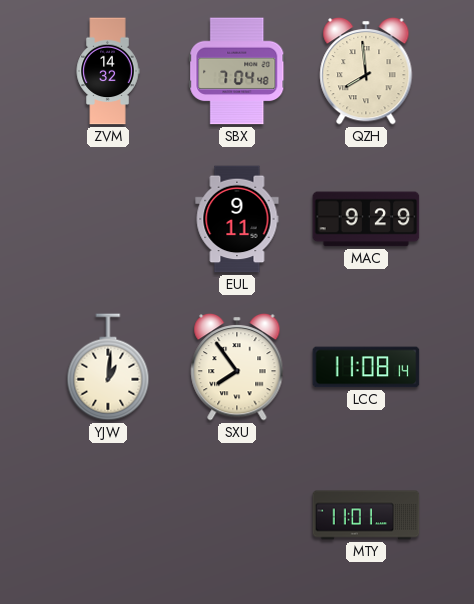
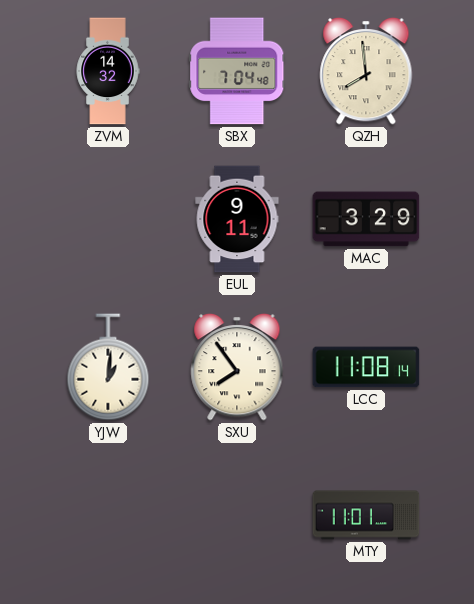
MAC: 9:29 -> 3:29
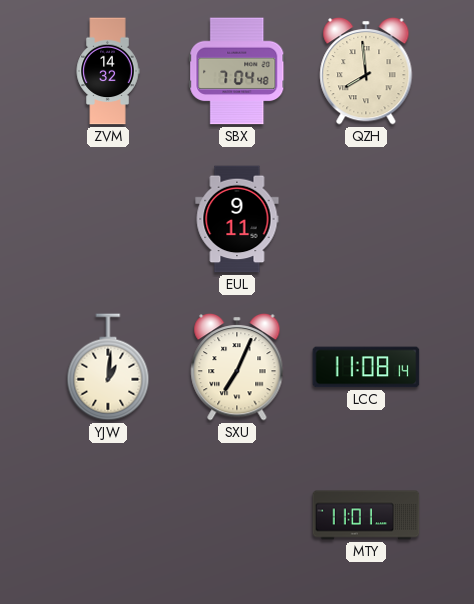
MAC: 3:29 -> none
SXU: 7:54 -> 7:04
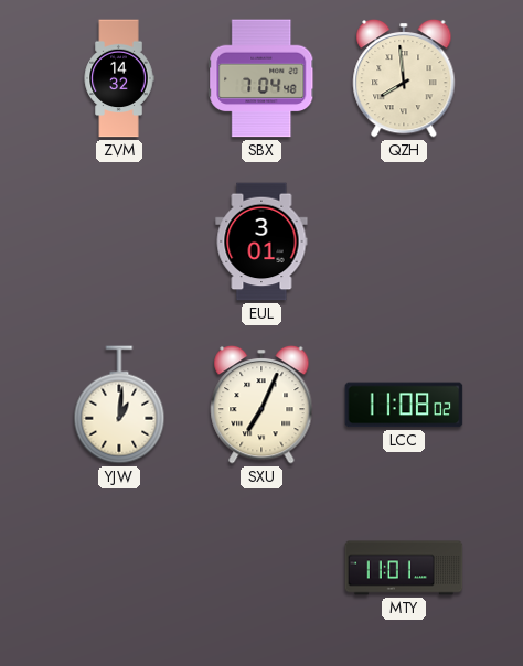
EUL: 9:11 -> 3:01
LCC: 11:08:14 -> 11:08:02
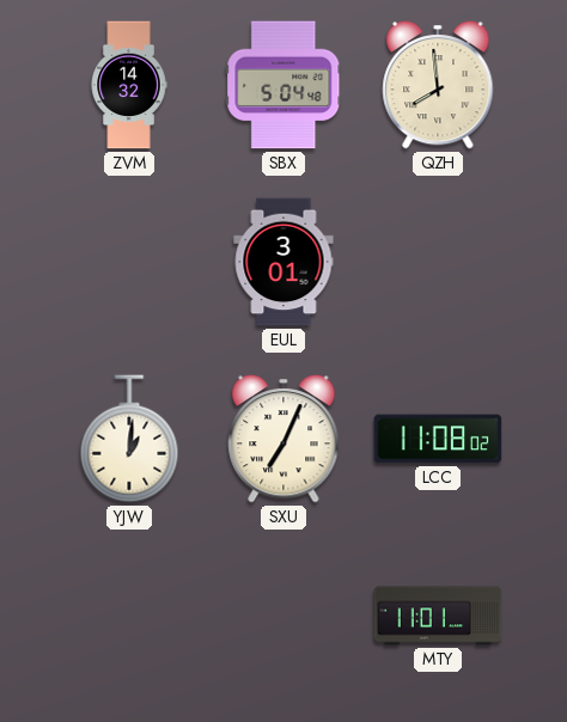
SBX: 7:04 -> 5:04
